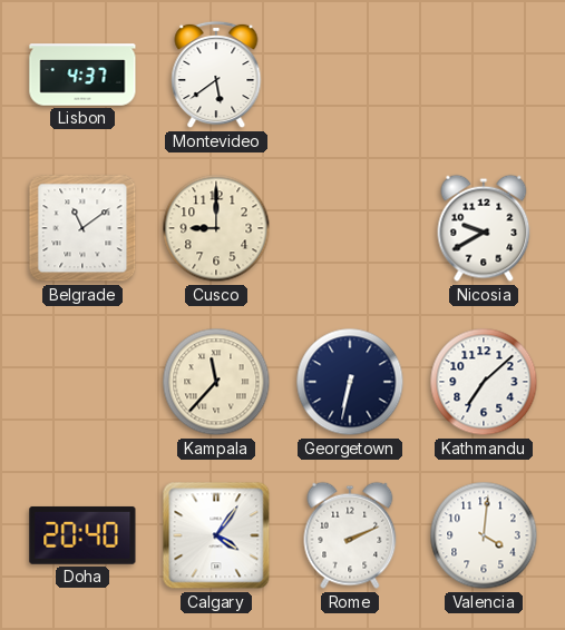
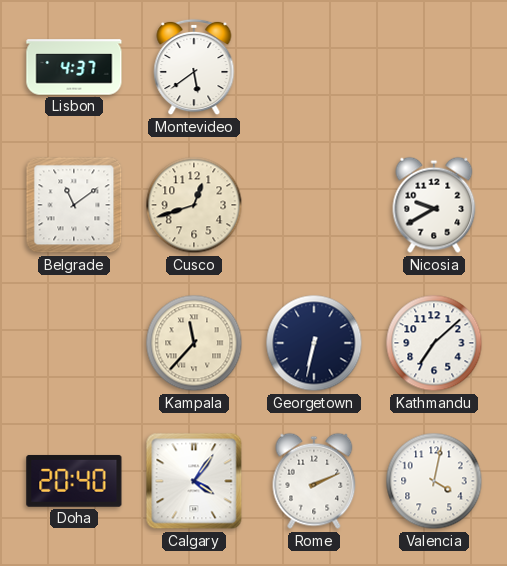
Cusco: 9:00 -> 12:42
Valencia: 4:01 -> 4:02
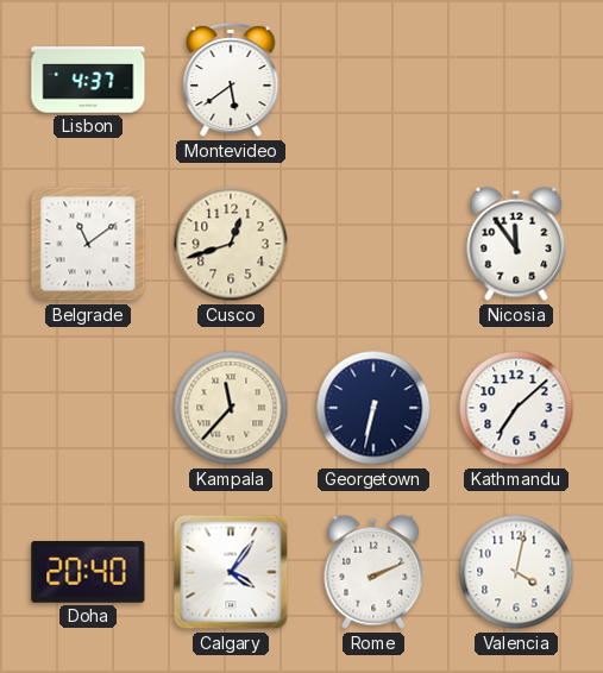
Nicosia: 9:40 -> 11:54
